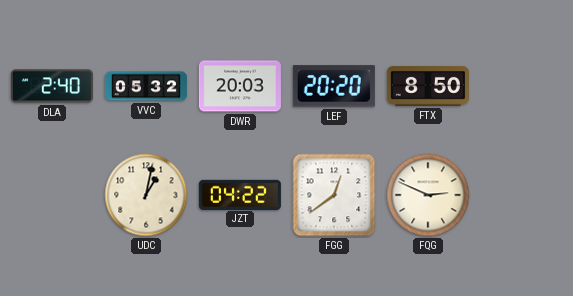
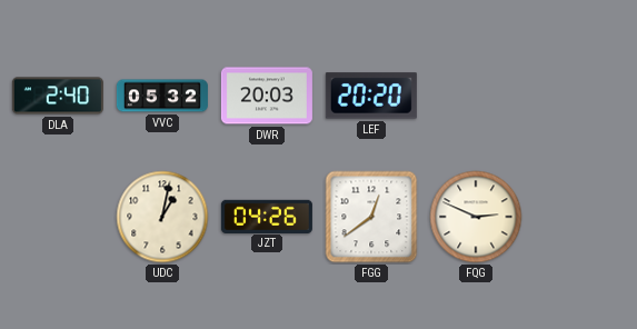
FTX: 8:50 -> none
JZT: 04:22 -> 04:26
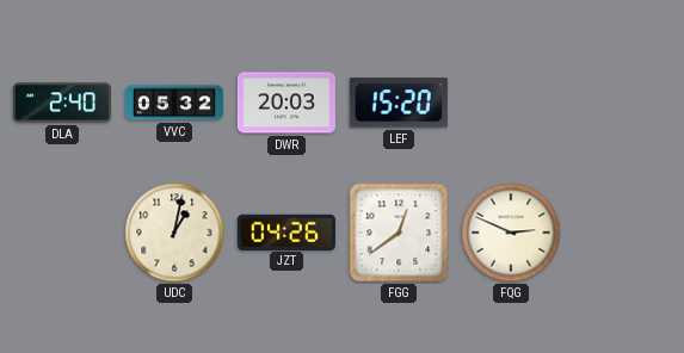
LEF: 20:20 -> 15:20
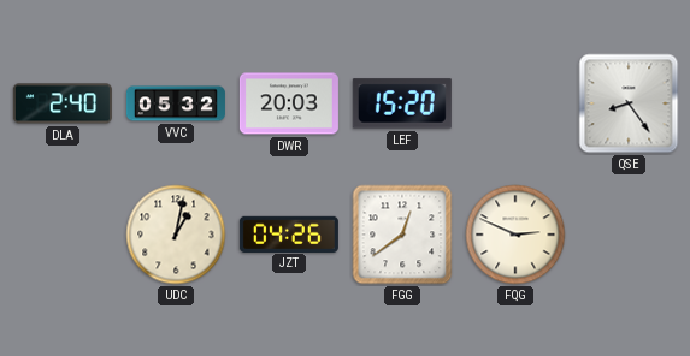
QSE: none -> 8:24
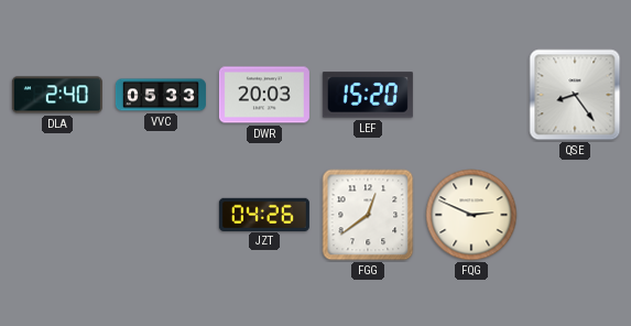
VVC: 05:32 -> 05:33
UDC: 1:02 -> none
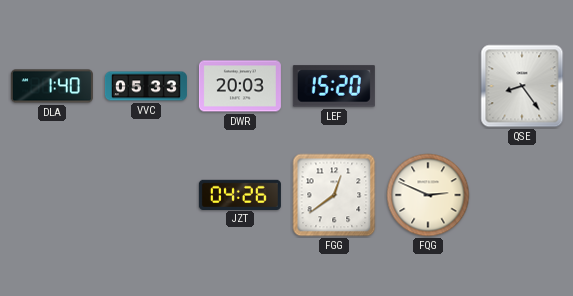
DLA: 2:40 -> 1:40
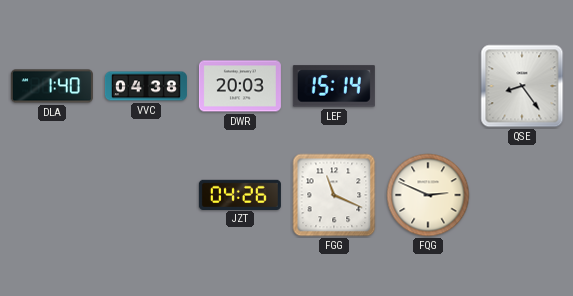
VVC: 05:33 -> 04:38
LEF: 15:20 -> 15:14
FGG: 12:39 -> 11:19
